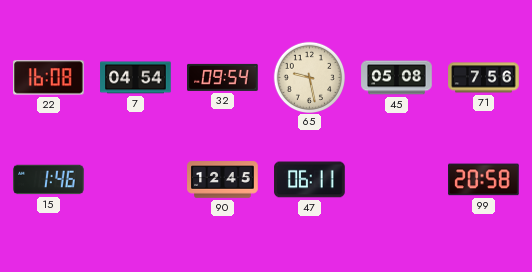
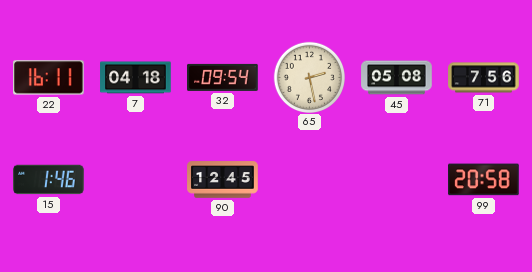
22: 16:08 -> 16:11
7: 04:54 -> 04:18
65: 9:28 -> 2:28
47: 06:11 -> none
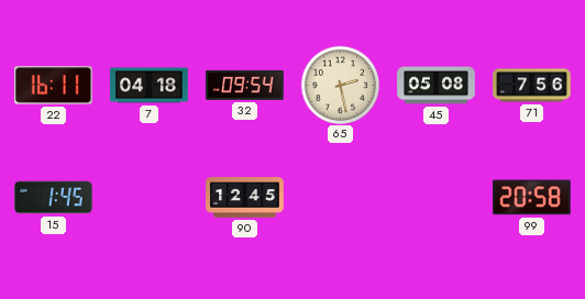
15: 1:46 -> 1:45
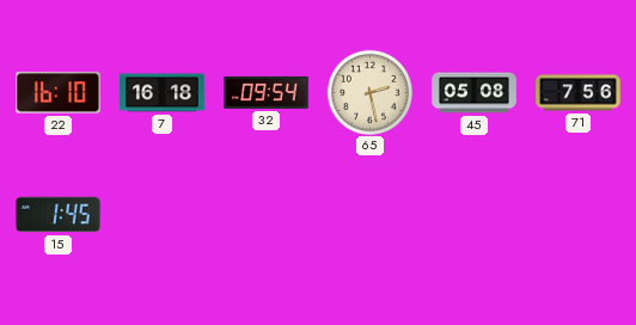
22: 16:11 -> 16:10
7: 04:18 -> 16:18
90: 12:45 -> none
99: 20:58 -> none
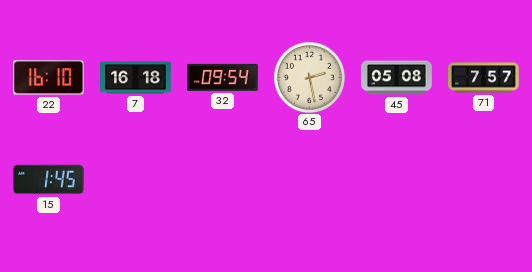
71: 7:56 -> 7:57
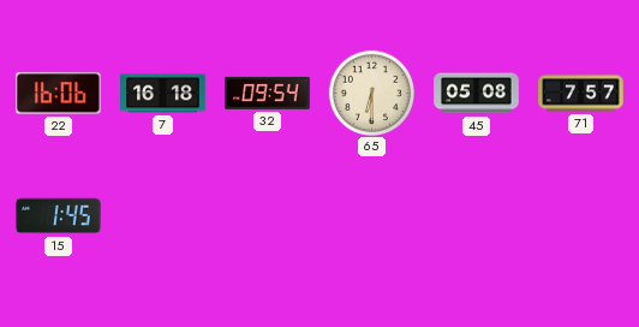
22: 16:10 -> 16:06
65: 2:28 -> 6:30
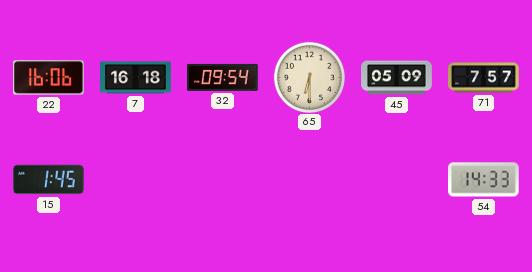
45: 05:08 -> 05:09
54: none -> 14:33
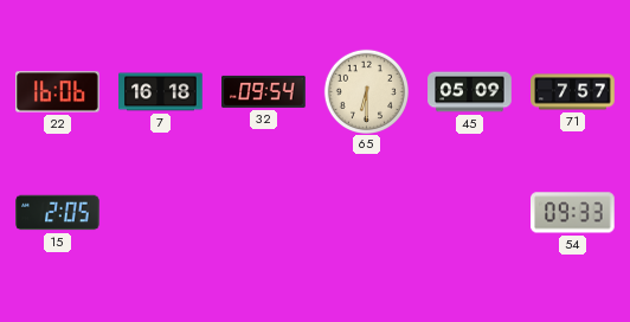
15: 1:45 -> 2:05
54: 14:33 -> 09:33
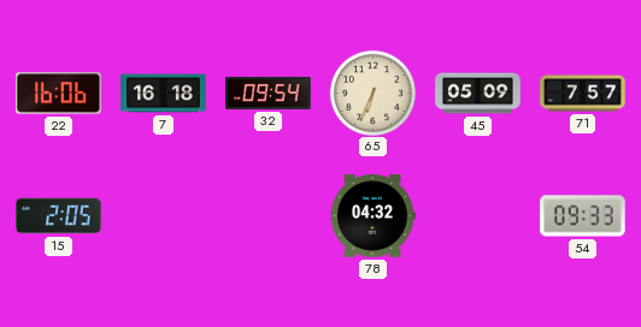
65: 6:30 -> 6:34
78: none -> 04:32
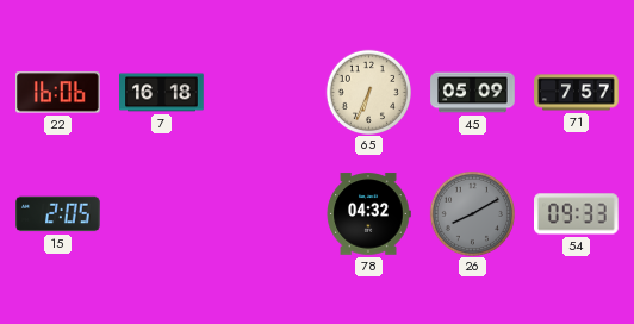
32: 09:54 -> none
26: none -> 8:10
